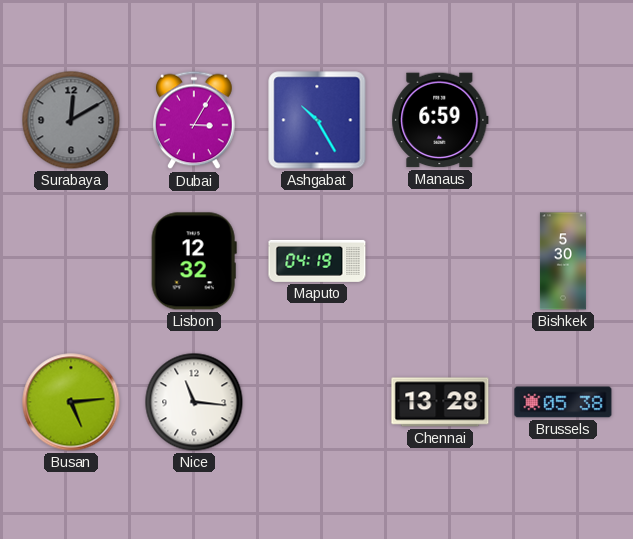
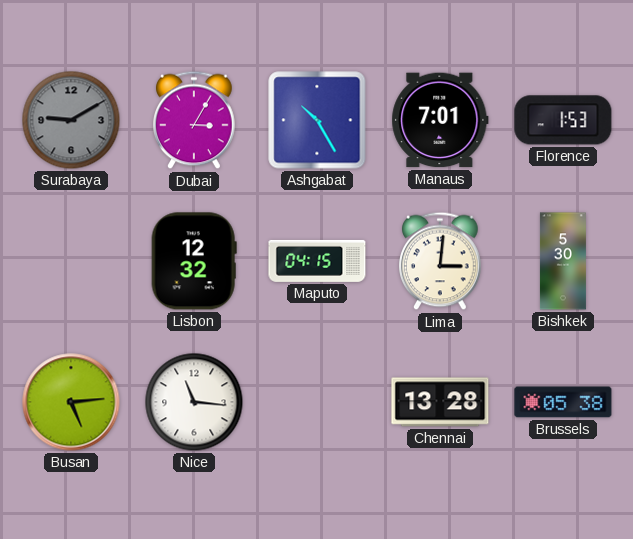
Surabaya: 12:10 -> 9:10
Manaus: 6:59 -> 7:01
Florence: none -> 1:53
Maputo: 04:19 -> 04:15
Lima: none -> 3:01
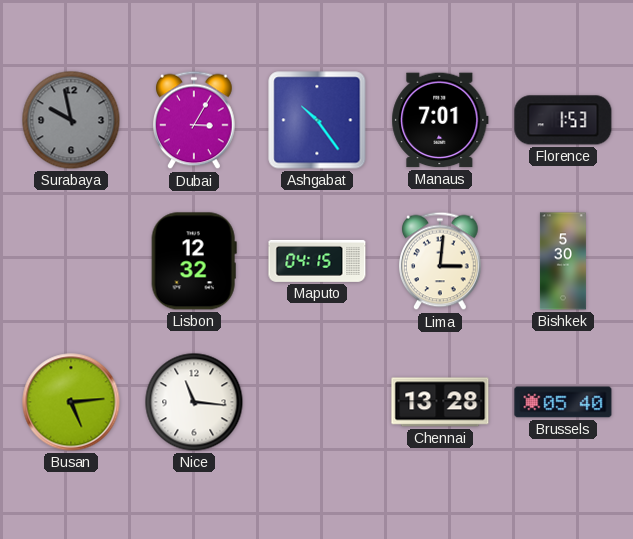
Surabaya: 9:10 -> 9:58
Ashgabat: 10:25 -> 10:24
Brussels: 05:38 -> 05:40
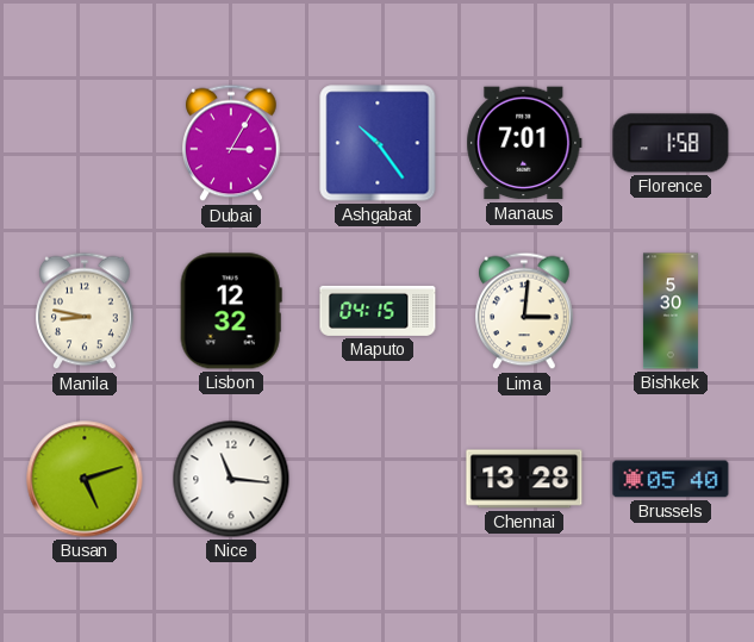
Surabaya: 9:58 -> none
Florence: 1:53 -> 1:58
Manila: none -> 8:47
Busan: 5:14 -> 5:12
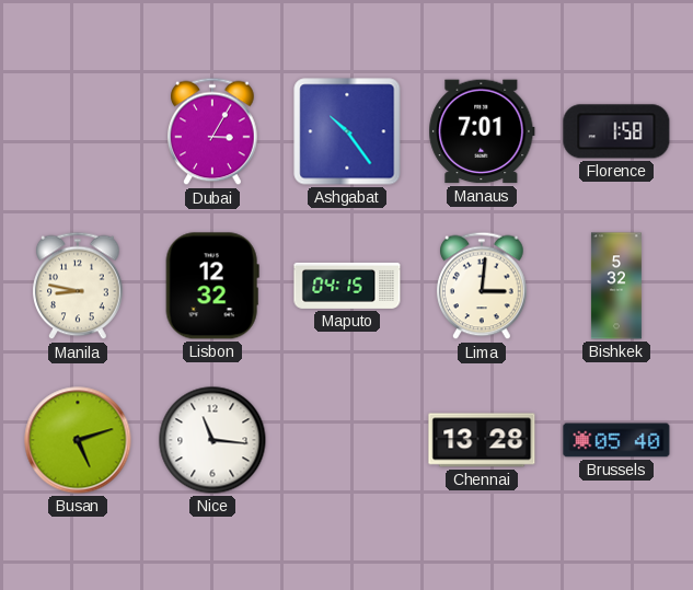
Bishkek: 5:30 -> 5:32
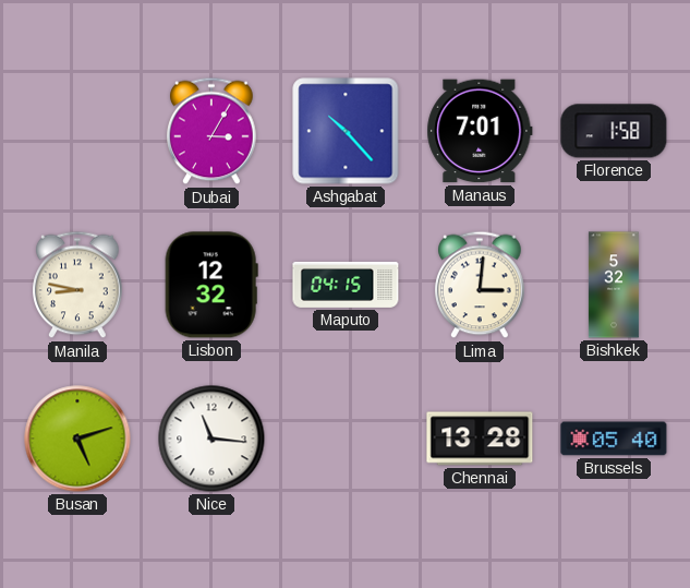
Ashgabat: 10:24 -> 10:23
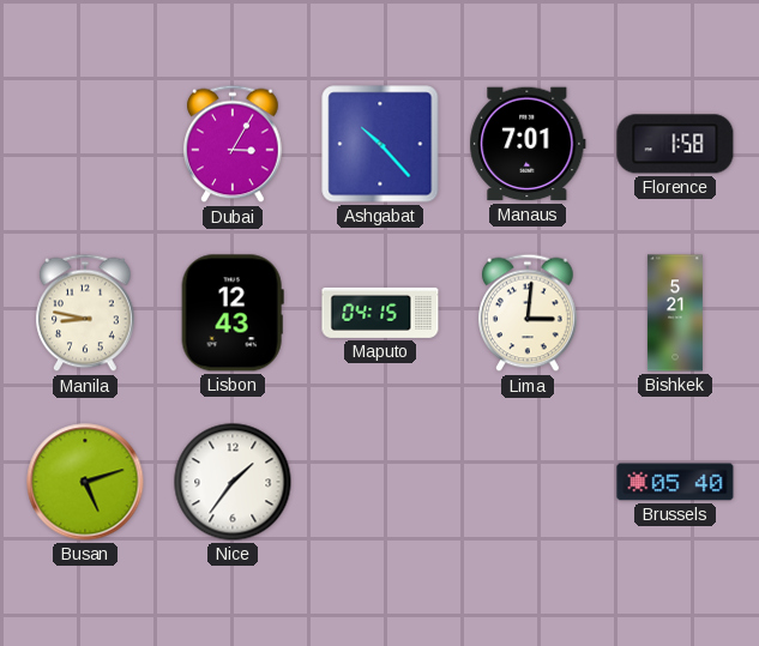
Lisbon: 12:32 -> 12:43
Bishkek: 5:32 -> 5:21
Nice: 11:16 -> 1:36
Chennai: 13:28 -> none
